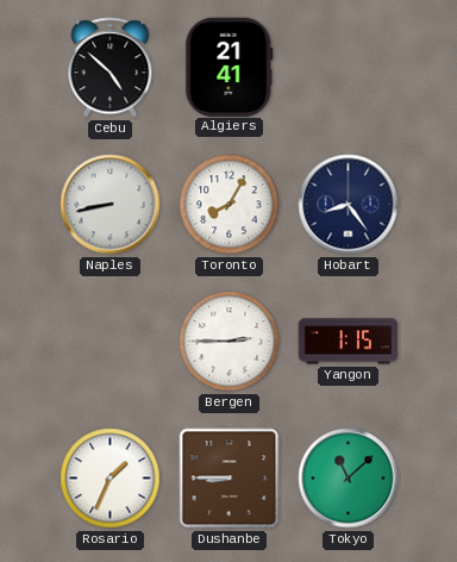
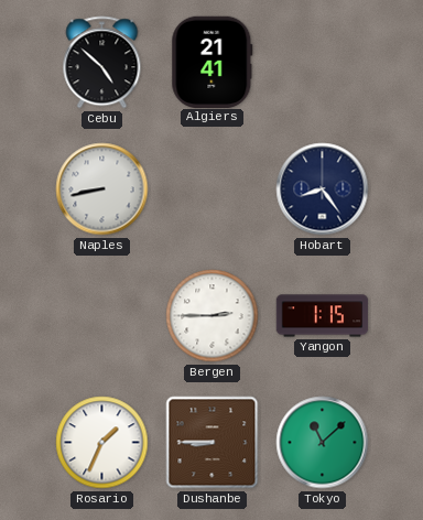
Toronto: 8:05 -> none
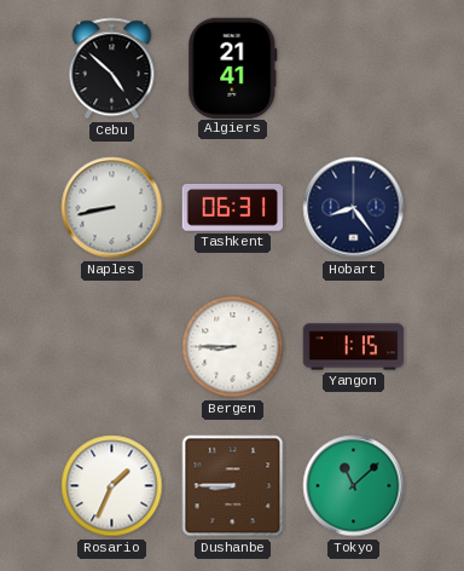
Tashkent: none -> 06:31
Bergen: 2:45 -> 8:45
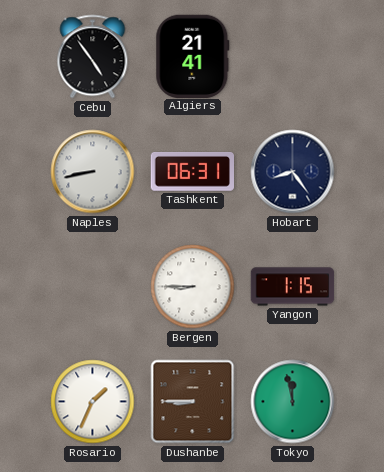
Cebu: 4:52 -> 4:54
Tokyo: 11:08 -> 11:58
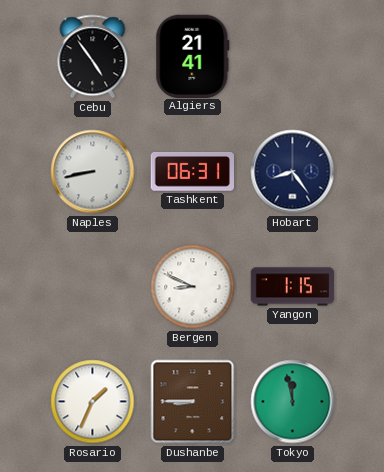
Bergen: 8:45 -> 8:49
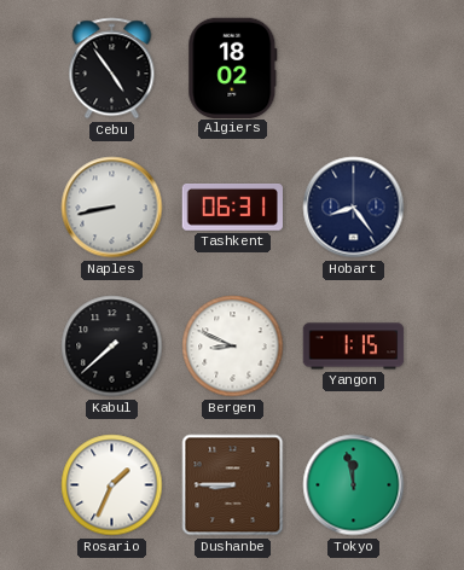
Algiers: 21:41 -> 18:02
Kabul: none -> 7:38
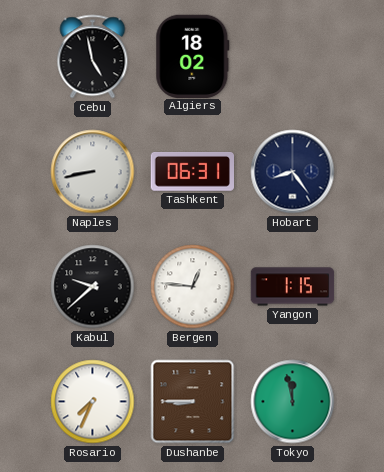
Cebu: 4:54 -> 4:58
Kabul: 7:38 -> 9:38
Bergen: 8:49 -> 12:46
Rosario: 1:34 -> 7:34
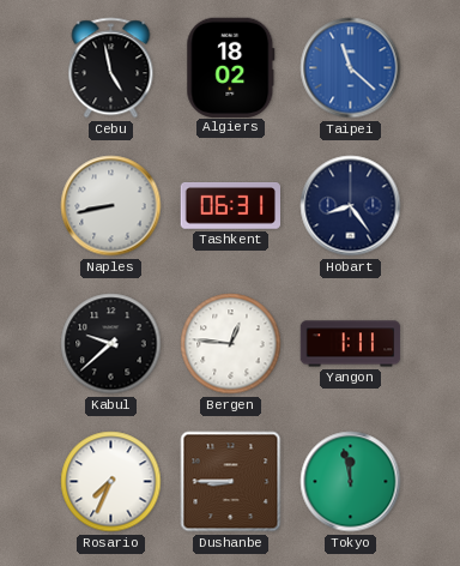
Taipei: none -> 11:22
Yangon: 1:15 -> 1:11
